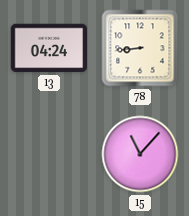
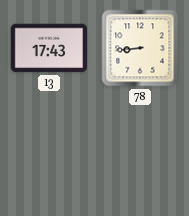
13: 04:24 -> 17:43
15: 11:07 -> none
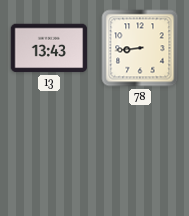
13: 17:43 -> 13:43
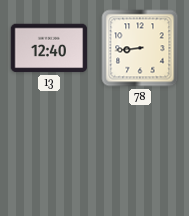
13: 13:43 -> 12:40
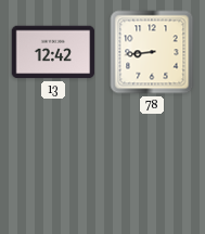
13: 12:40 -> 12:42
